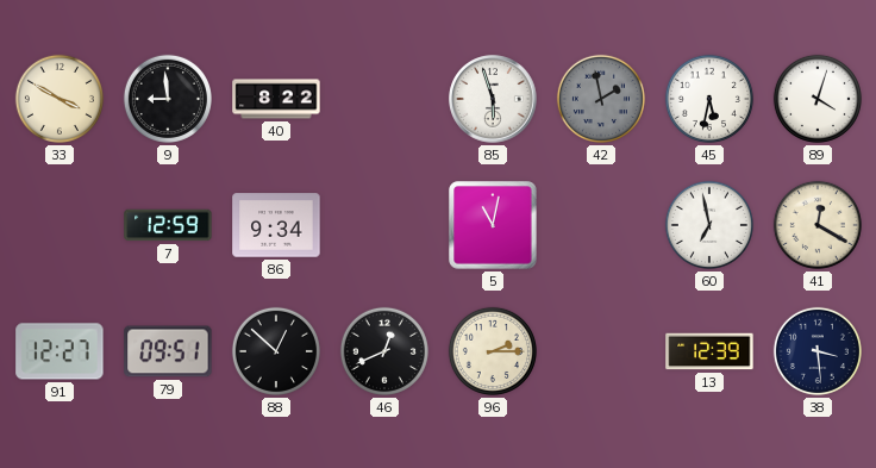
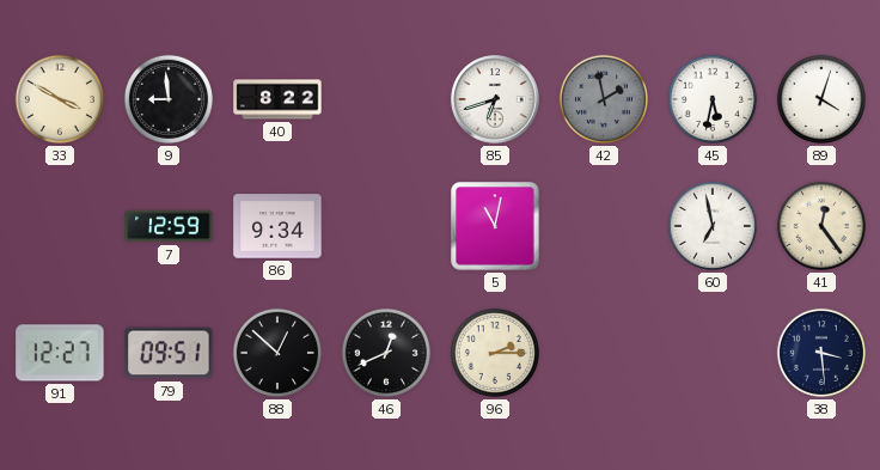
85: 5:57 -> 6:42
41: 12:20 -> 12:24
13: 12:39 -> none
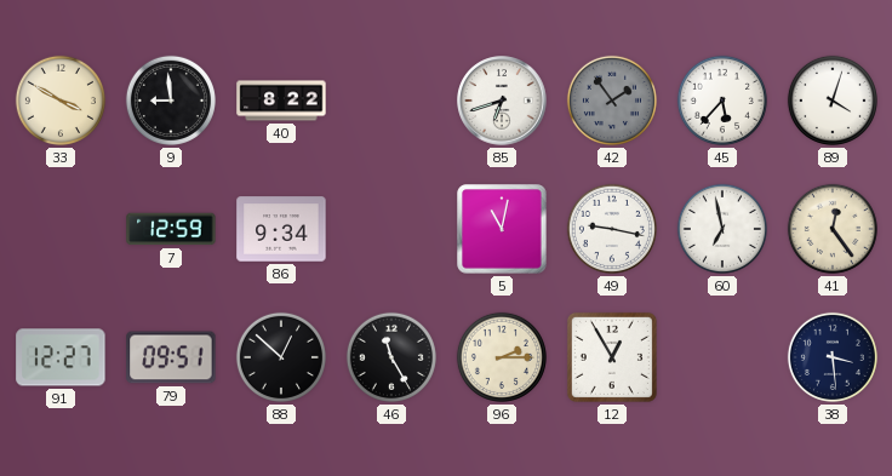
42: 1:58 -> 1:54
45: 5:32 -> 5:37
49: none -> 9:17
46: 12:41 -> 11:25
12: none -> 12:55
